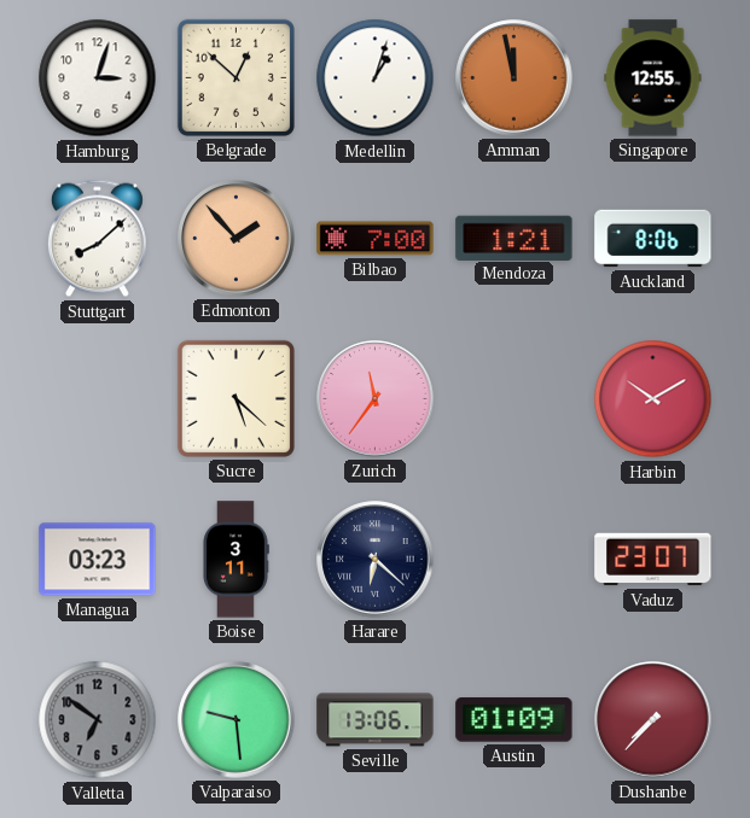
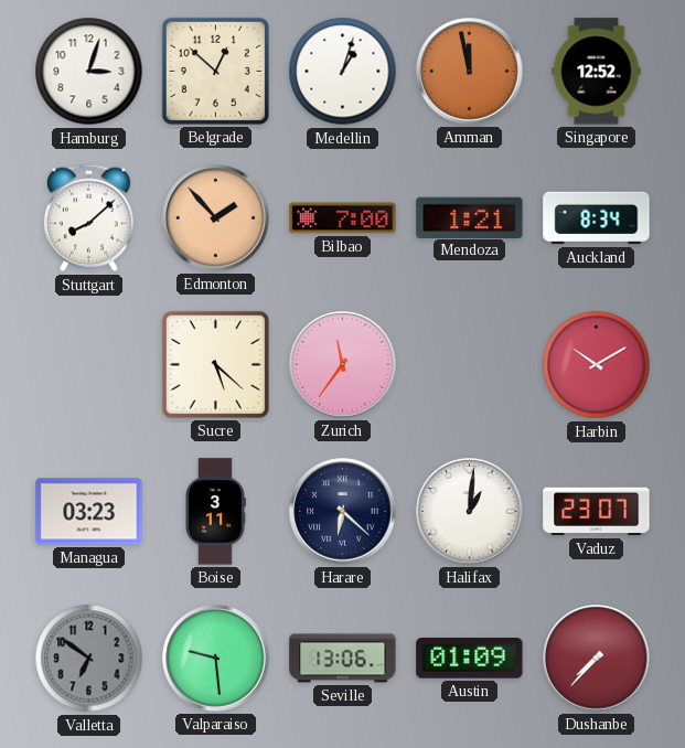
Singapore: 12:55 -> 12:52
Auckland: 8:06 -> 8:34
Halifax: none -> 1:01
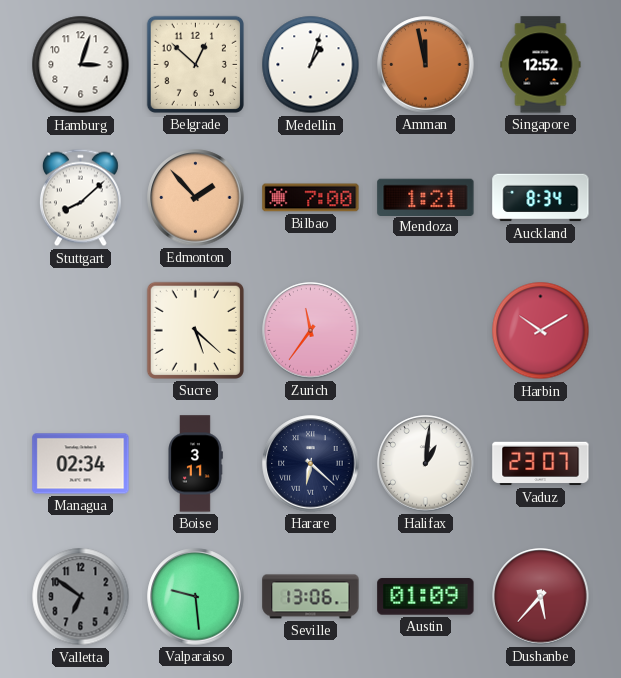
Managua: 03:23 -> 02:34
Dushanbe: 7:37 -> 5:37
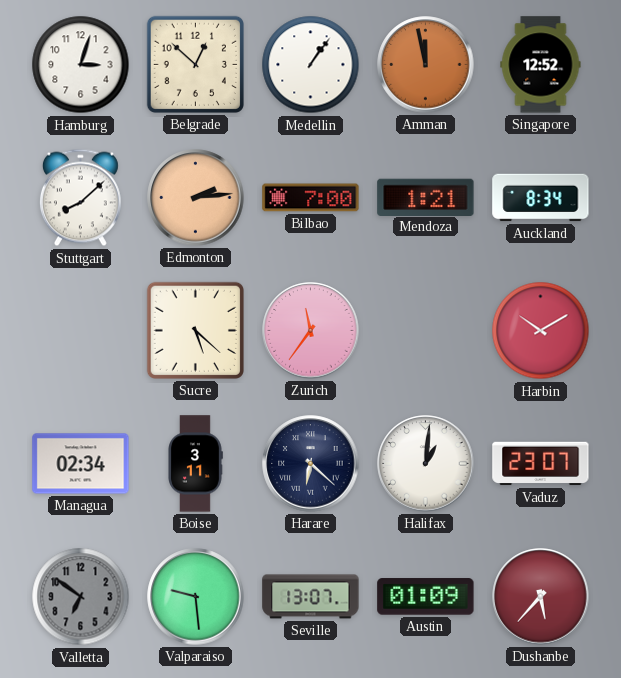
Medellin: 1:03 -> 1:06
Edmonton: 1:53 -> 2:14
Seville: 13:06 -> 13:07
